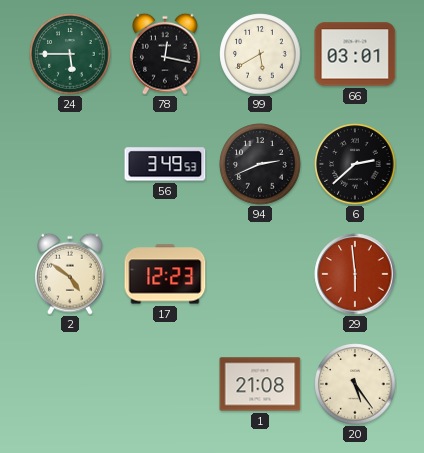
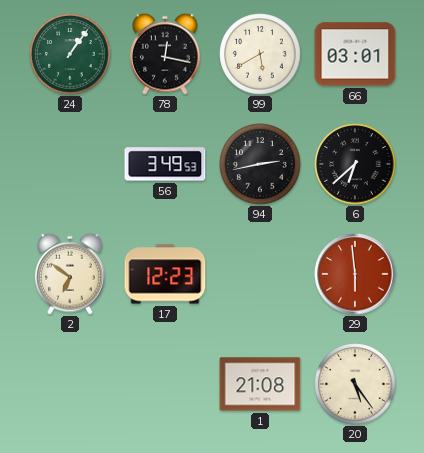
24: 5:45 -> 1:06
94: 2:41 -> 2:43
6: 2:38 -> 6:38
2: 4:51 -> 6:51
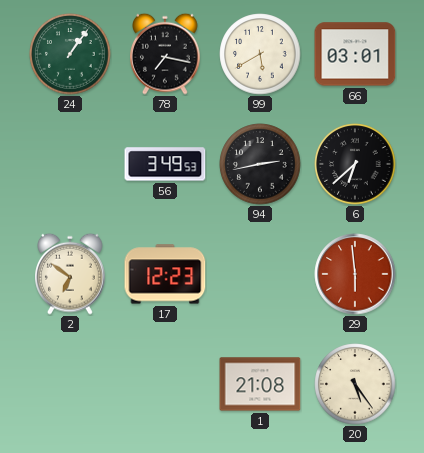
78: 12:17 -> 7:17
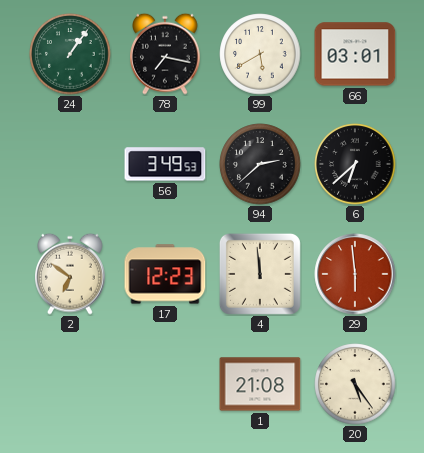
94: 2:43 -> 2:38
4: none -> 11:59
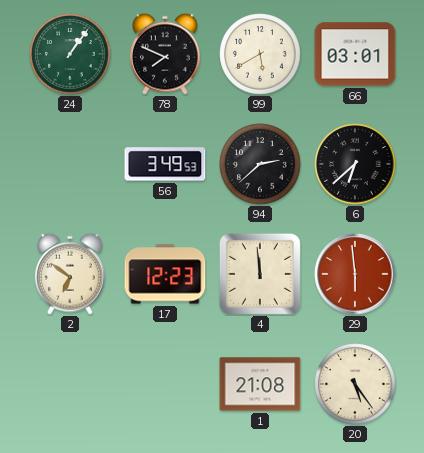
78: 7:17 -> 7:49
